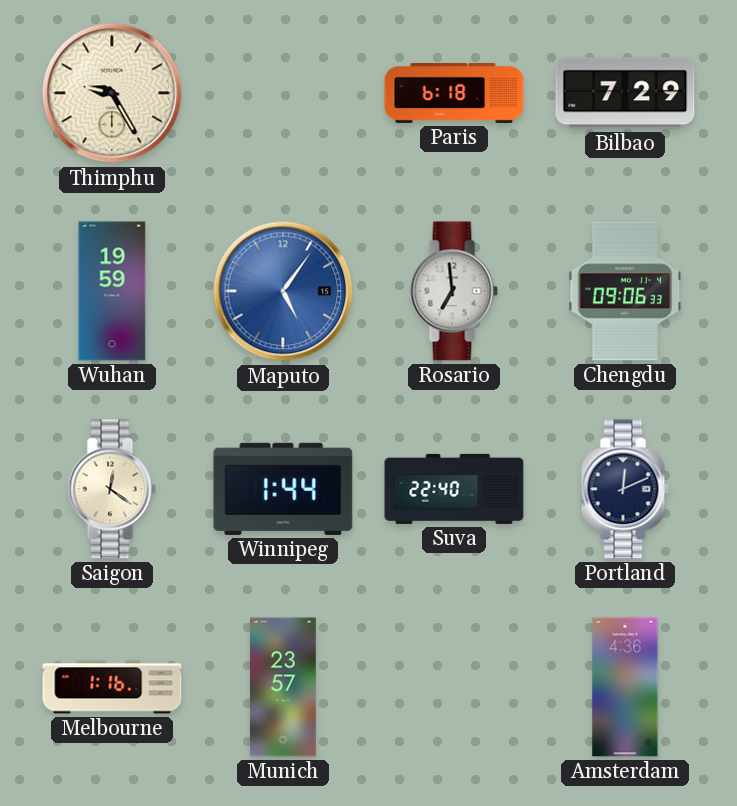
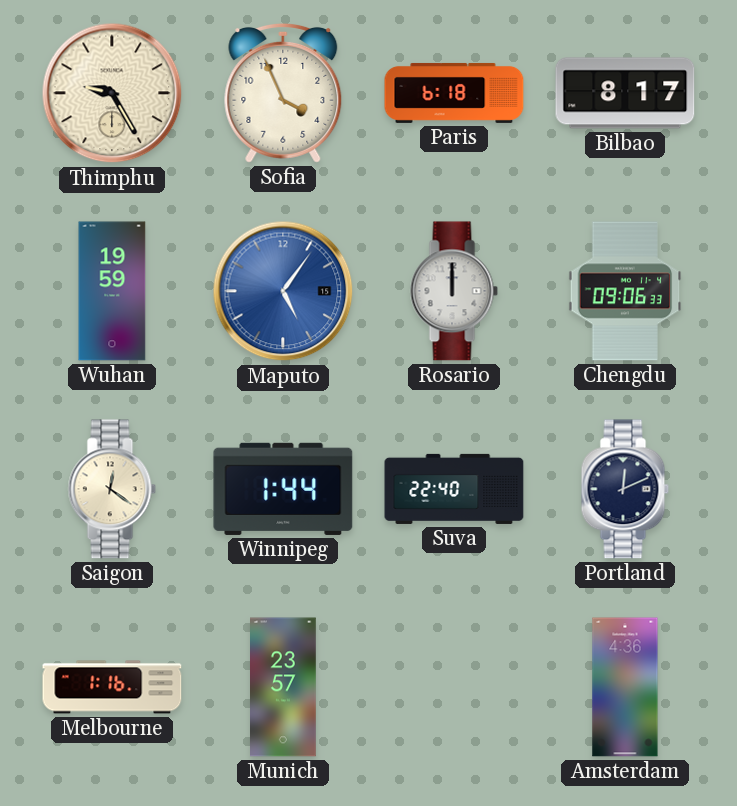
Sofia: none -> 3:56
Bilbao: 7:29 -> 8:17
Rosario: 6:59 -> 12:00
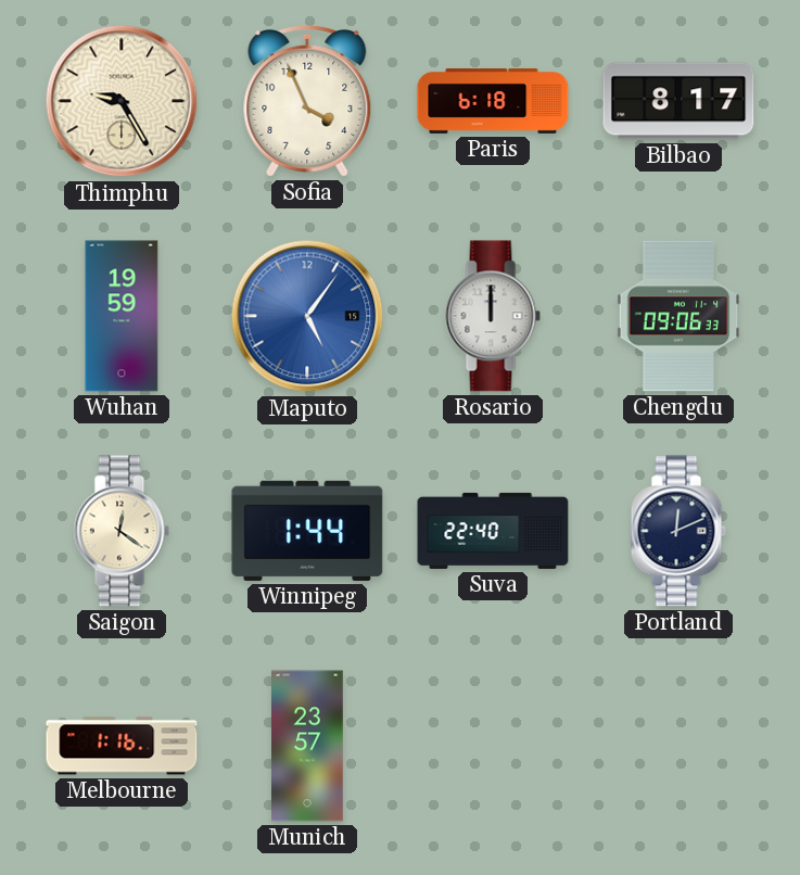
Amsterdam: 4:36 -> none
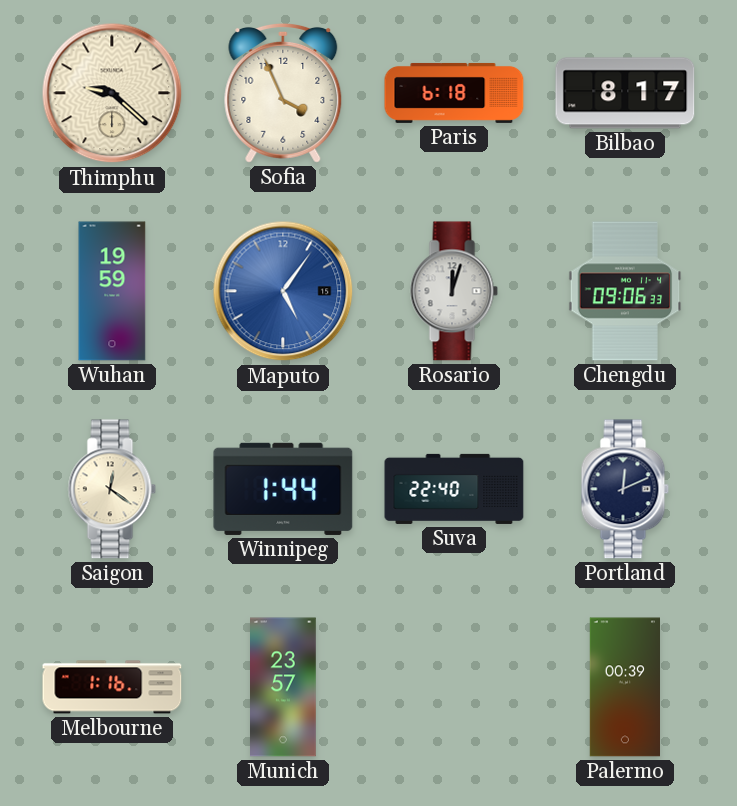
Thimphu: 9:25 -> 9:22
Rosario: 12:00 -> 12:03
Palermo: none -> 00:39
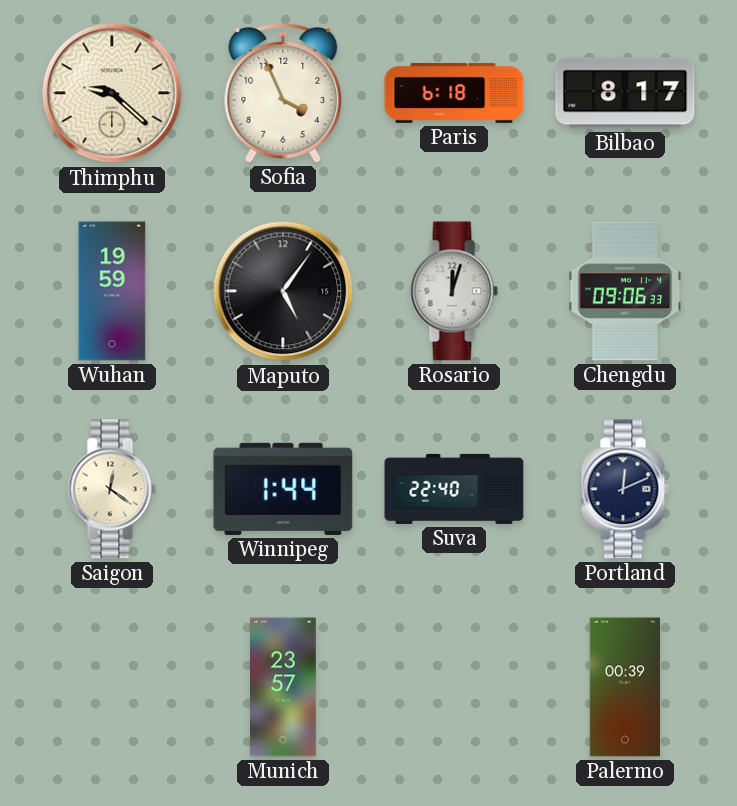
Maputo dial: blue -> black
Melbourne: 1:16 -> none
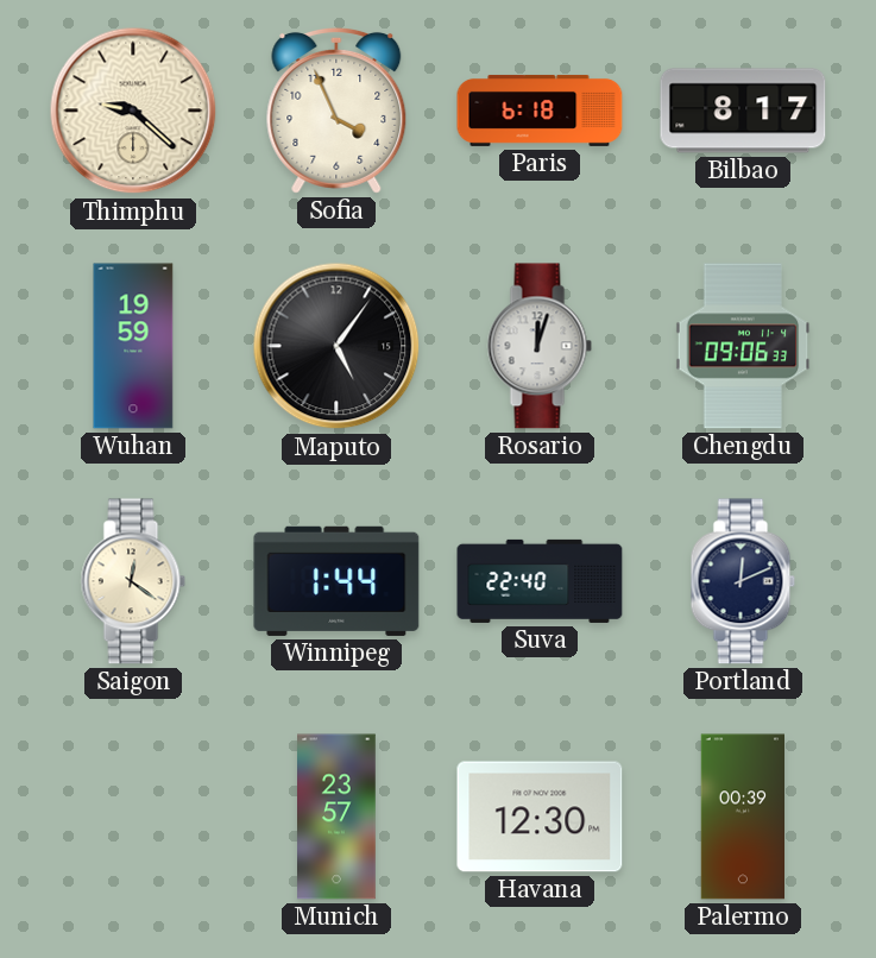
Havana: none -> 12:30
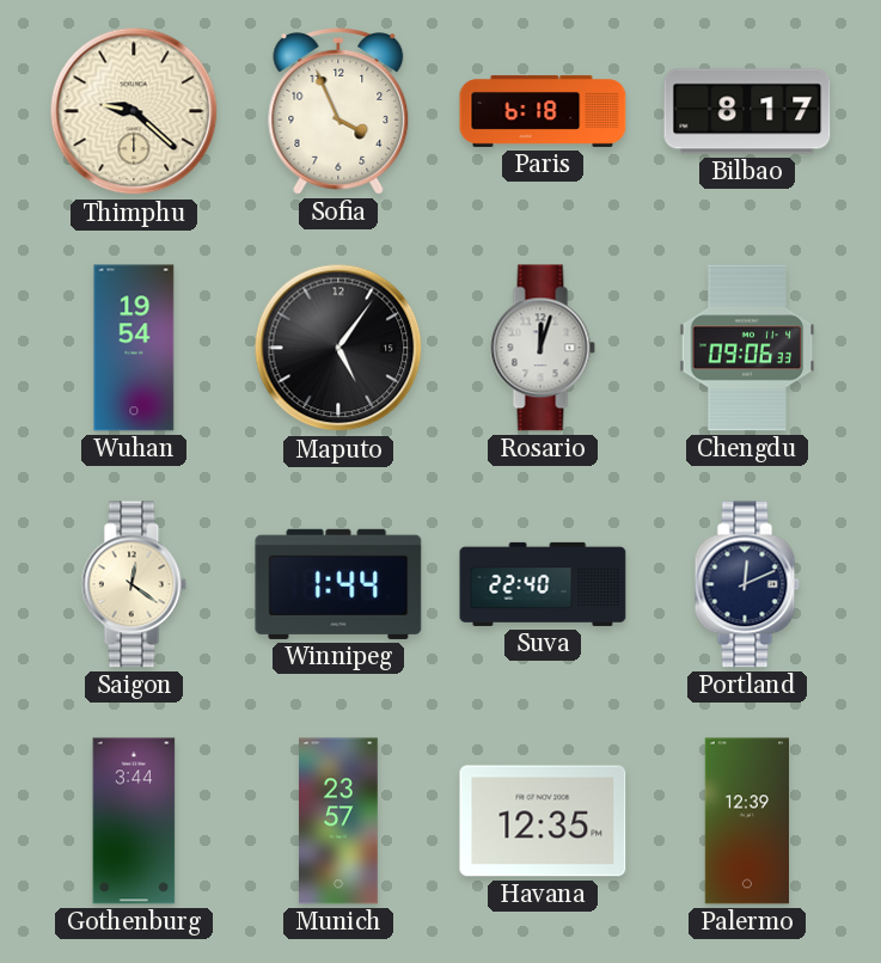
Wuhan: 19:59 -> 19:54
Gothenburg: none -> 3:44
Havana: 12:30 -> 12:35
Palermo: 00:39 -> 12:39
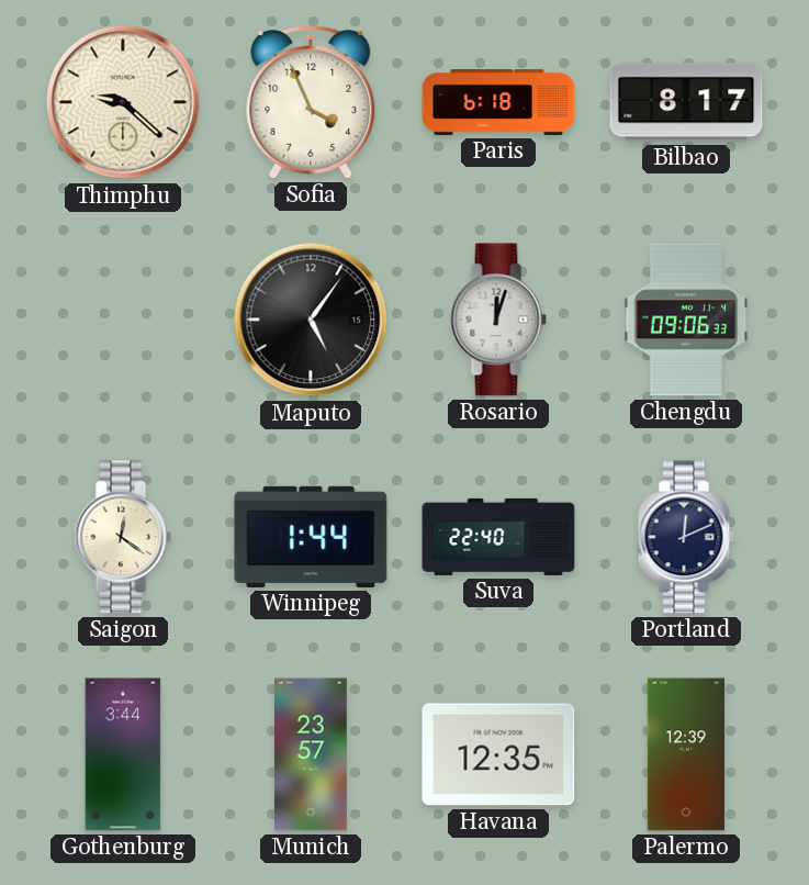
Wuhan: 19:54 -> none
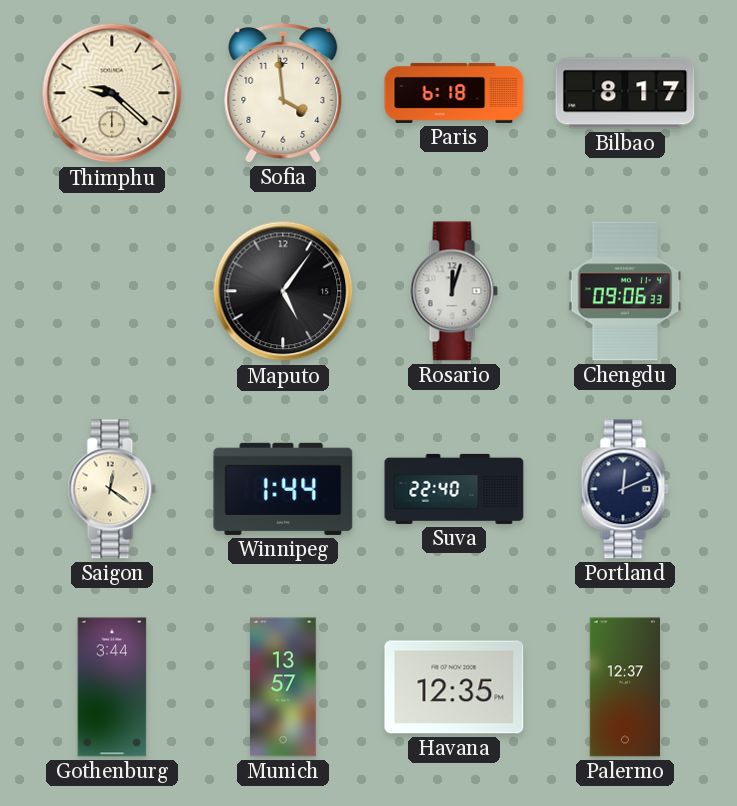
Sofia: 3:56 -> 3:59
Munich: 23:57 -> 13:57
Palermo: 12:39 -> 12:37
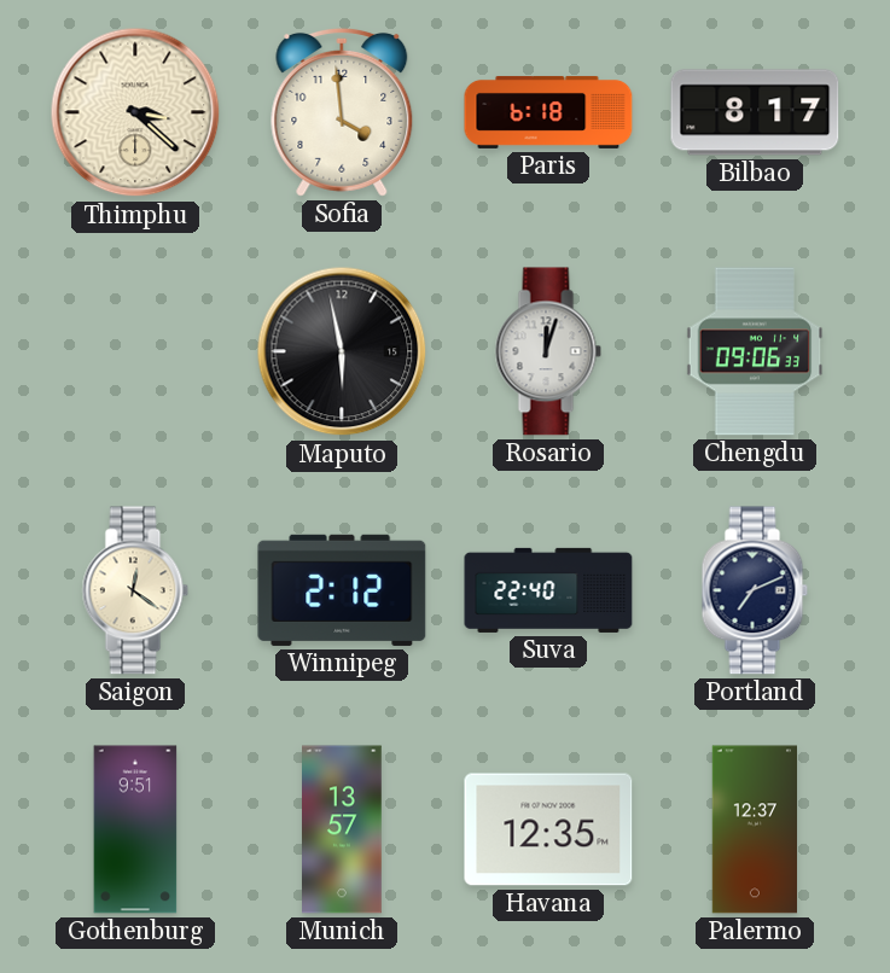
Thimphu: 9:22 -> 3:22
Maputo: 5:06 -> 5:58
Winnipeg: 1:44 -> 2:12
Portland: 12:11 -> 7:11
Gothenburg: 3:44 -> 9:51
